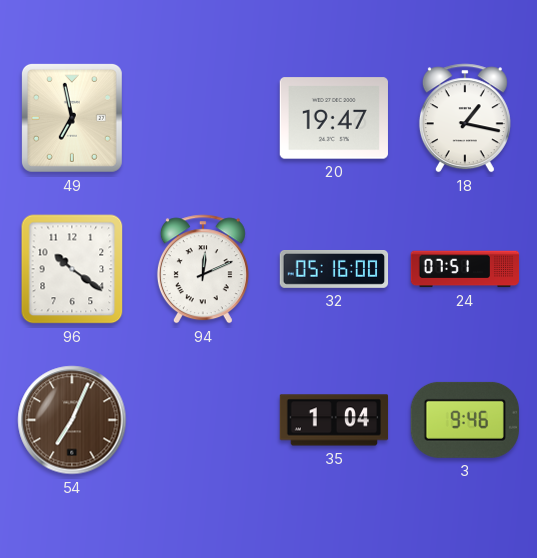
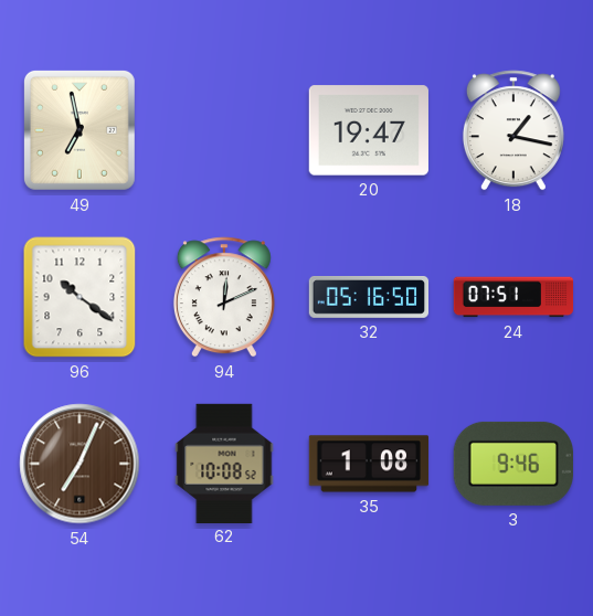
32: 05:16:00 -> 05:16:50
62: none -> 10:08
35: 1:04 -> 1:08
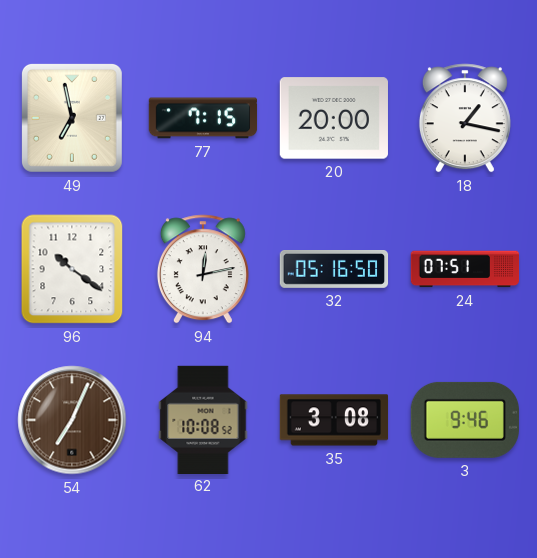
77: none -> 7:15
20: 19:47 -> 20:00
94: 12:11 -> 12:13
35: 1:08 -> 3:08
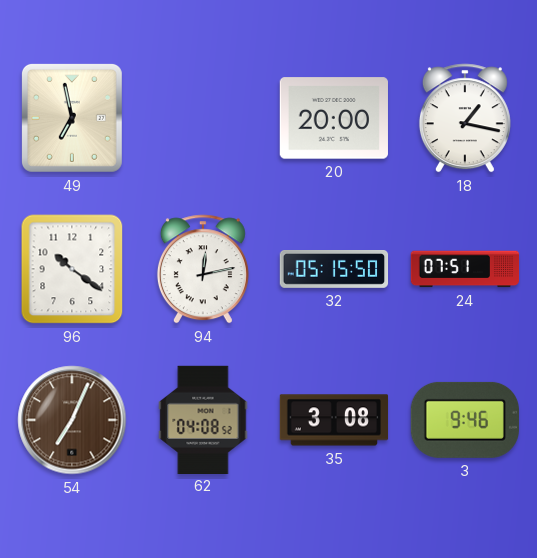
77: 7:15 -> none
32: 05:16 -> 05:15
62: 10:08 -> 04:08
